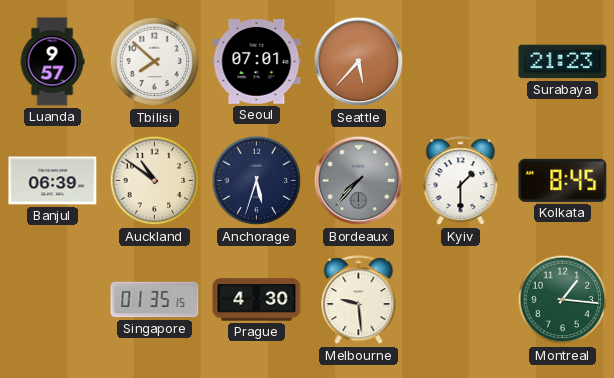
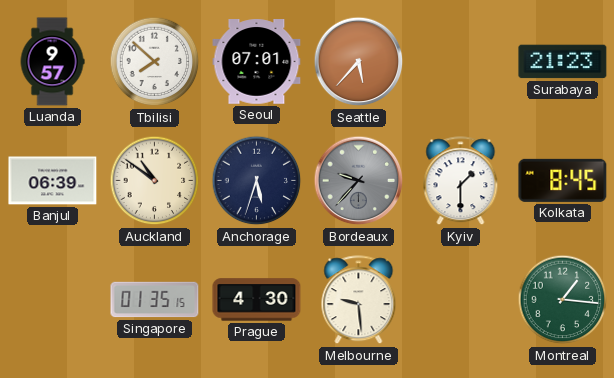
Bordeaux: 7:37 -> 9:37
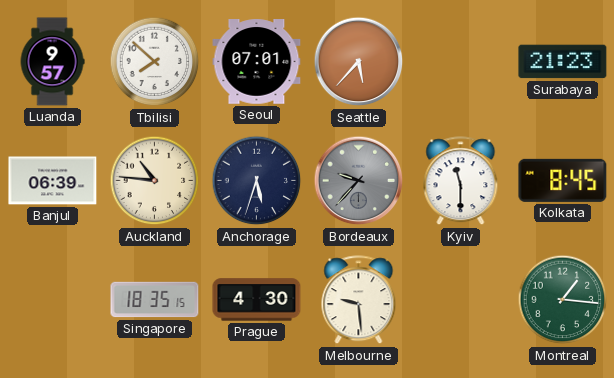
Auckland: 10:51 -> 10:46
Kyiv: 1:30 -> 11:30
Singapore: 01:35 -> 18:35
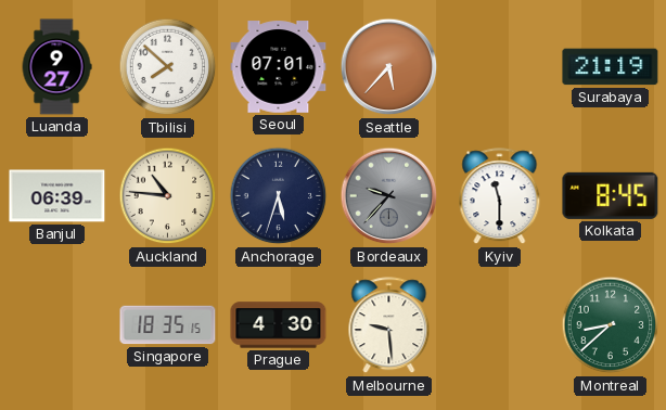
Luanda: 9:57 -> 9:27
Surabaya: 21:23 -> 21:19
Montreal: 1:16 -> 8:38
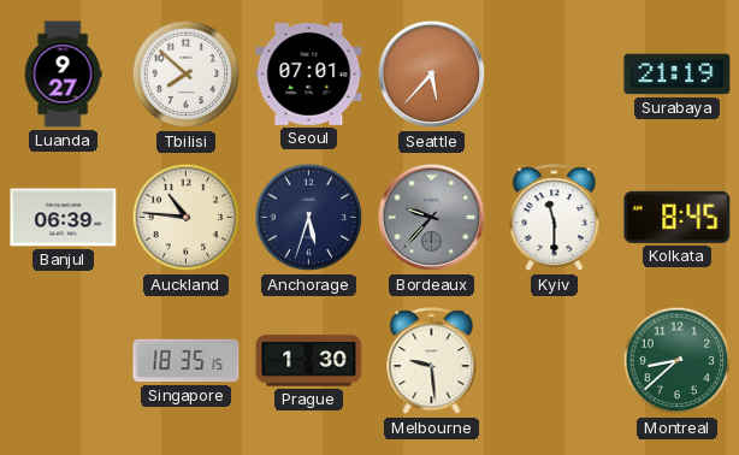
Prague: 4:30 -> 1:30
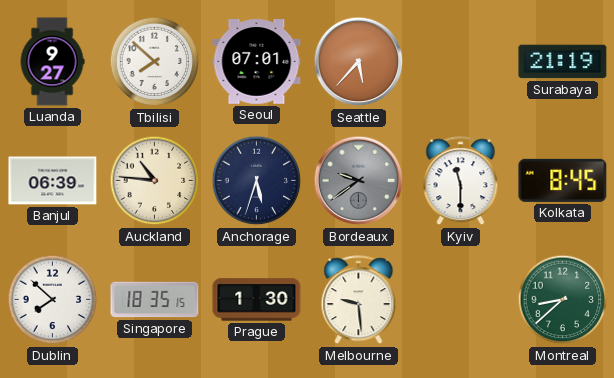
Bordeaux: 9:37 -> 9:39
Dublin: none -> 7:52
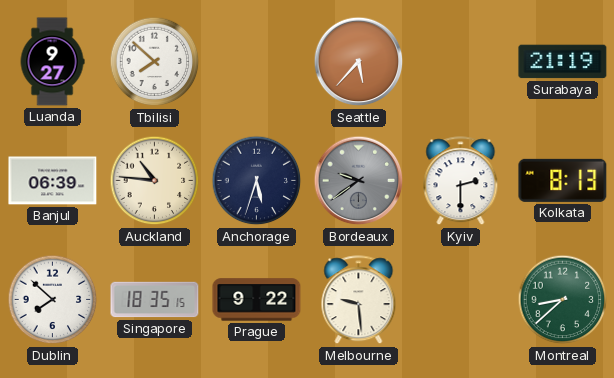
Seoul: 07:01 -> none
Kyiv: 11:30 -> 2:30
Kolkata: 8:45 -> 8:13
Prague: 1:30 -> 9:22
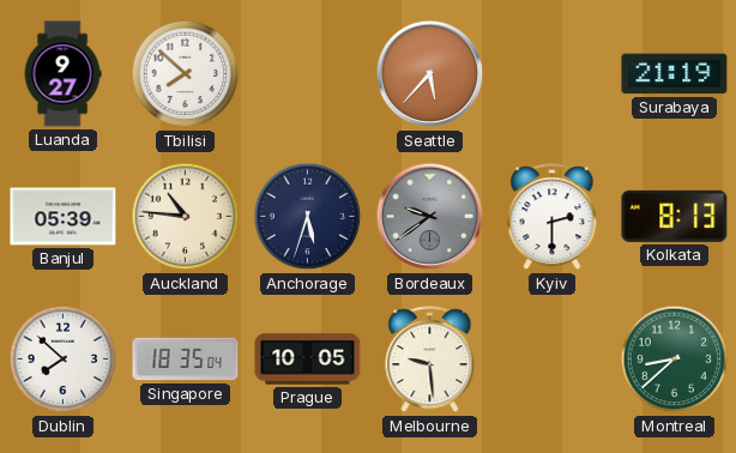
Banjul: 06:39 -> 05:39
Singapore: 18:35:15 -> 18:35:04
Prague: 9:22 -> 10:05
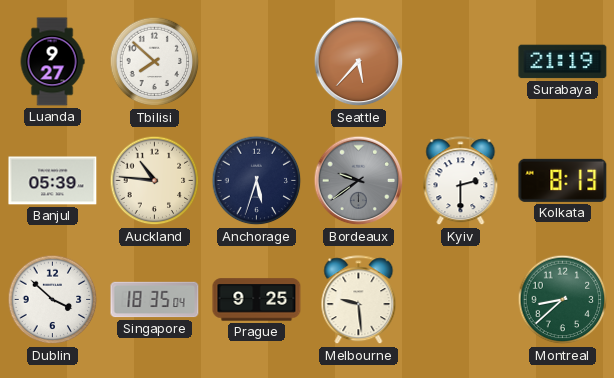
Dublin: 7:52 -> 3:52
Prague: 10:05 -> 9:25
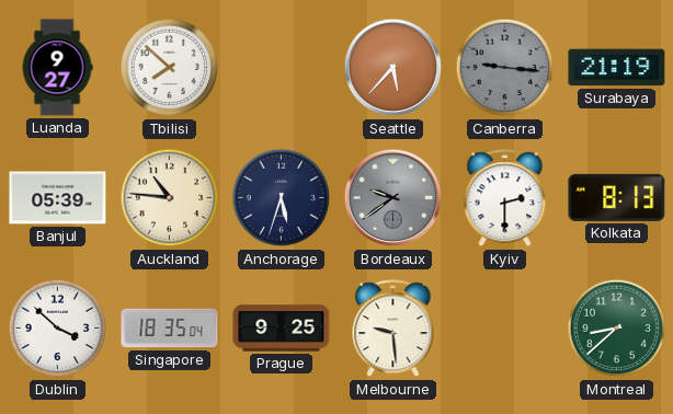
Canberra: none -> 9:16
